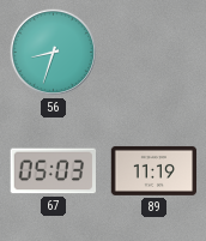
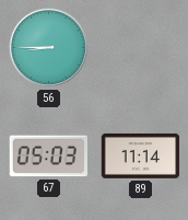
56: 8:33 -> 8:45
89: 11:19 -> 11:14
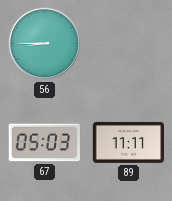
89: 11:14 -> 11:11
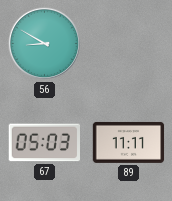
56: 8:45 -> 8:50
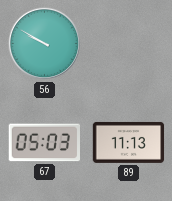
56: 8:50 -> 9:50
89: 11:11 -> 11:13
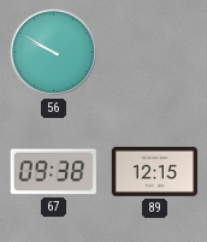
67: 05:03 -> 09:38
89: 11:13 -> 12:15
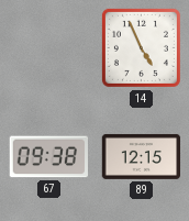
56: 9:50 -> none
14: none -> 4:56
